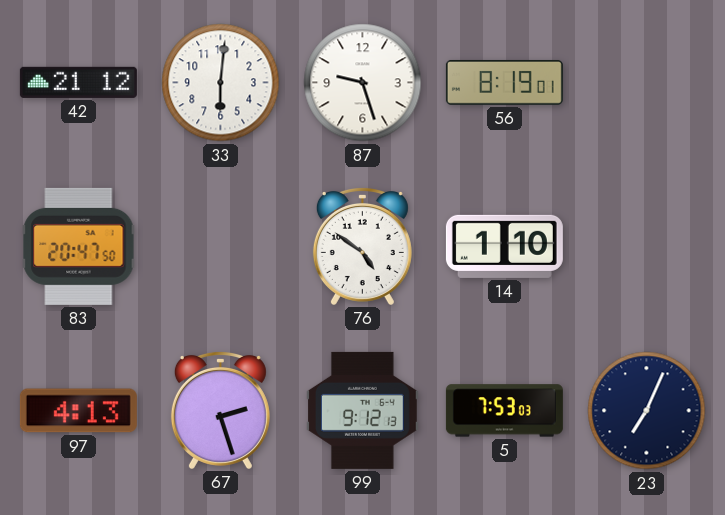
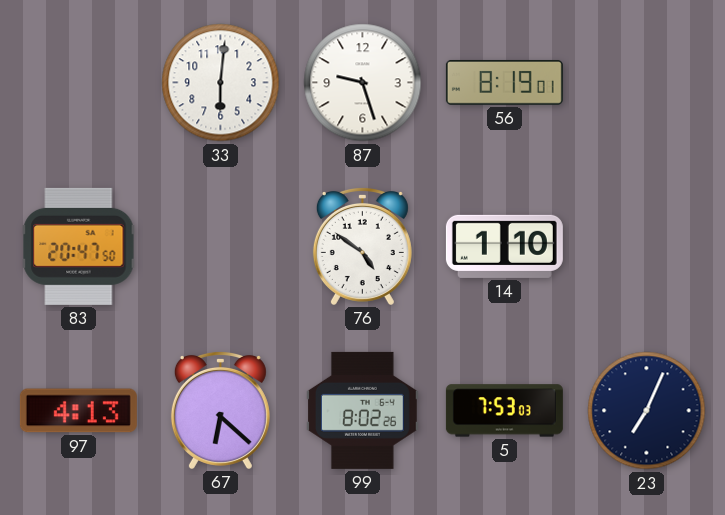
42: 21:12 -> none
67: 2:27 -> 6:22
99: 9:12 -> 8:02
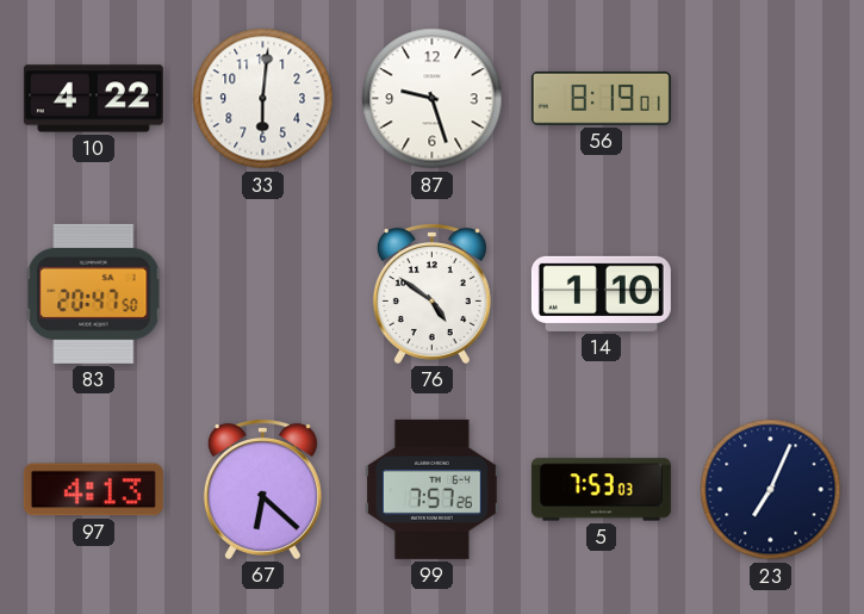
10: none -> 4:22
99: 8:02 -> 7:57
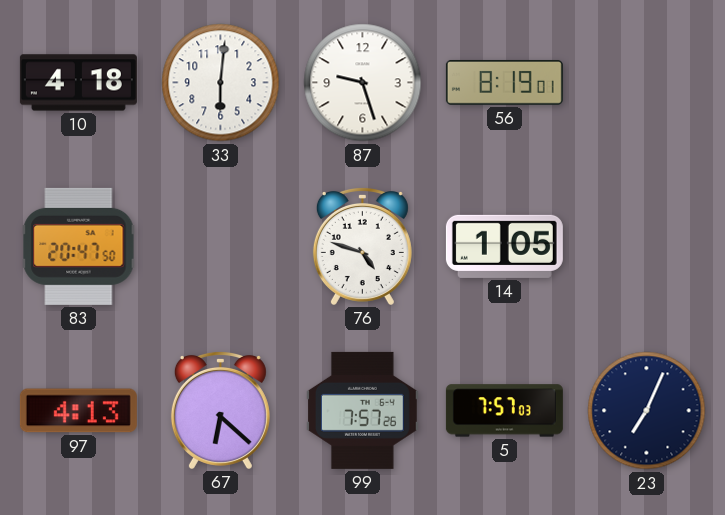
10: 4:22 -> 4:18
76: 4:51 -> 4:48
14: 1:10 -> 1:05
5: 7:53 -> 7:57
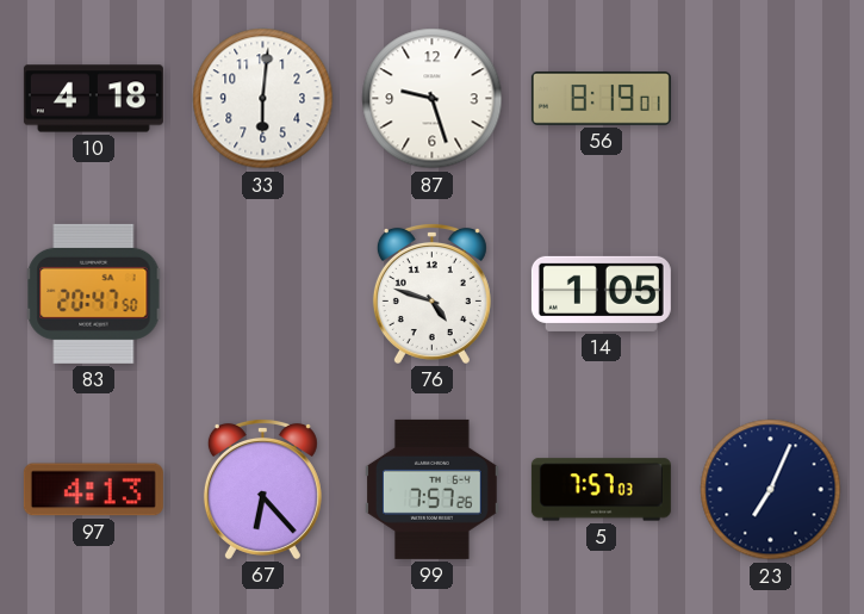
67: 6:22 -> 6:23
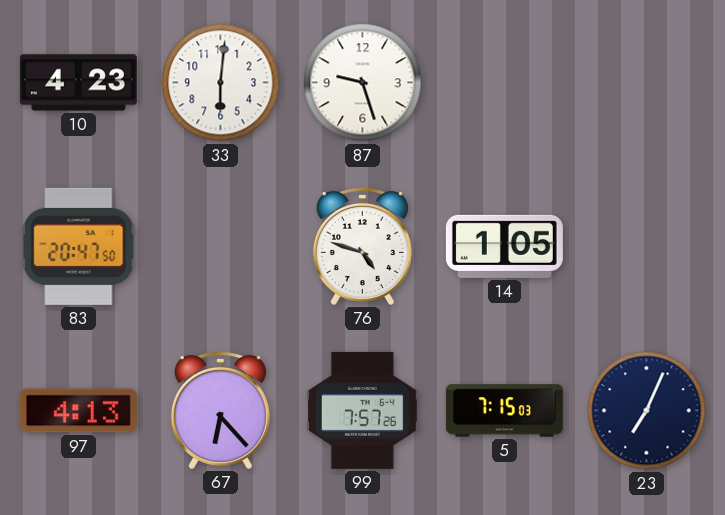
10: 4:18 -> 4:23
56: 8:19 -> none
5: 7:57 -> 7:15
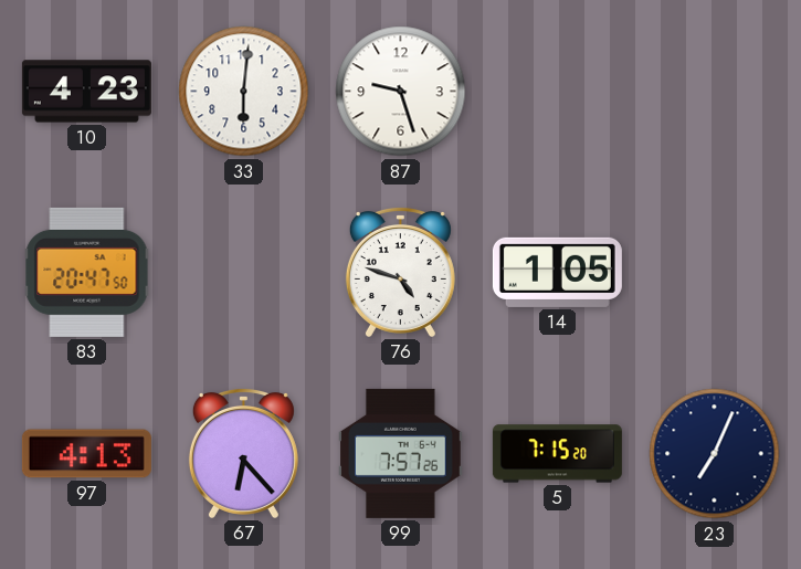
5: 7:15:03 -> 7:15:20
